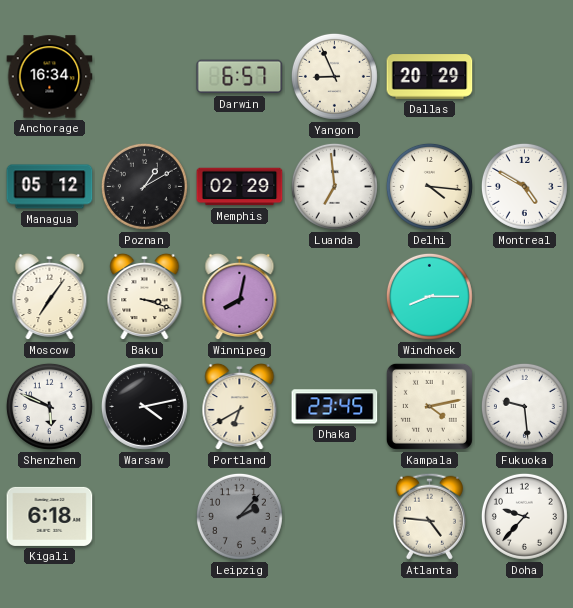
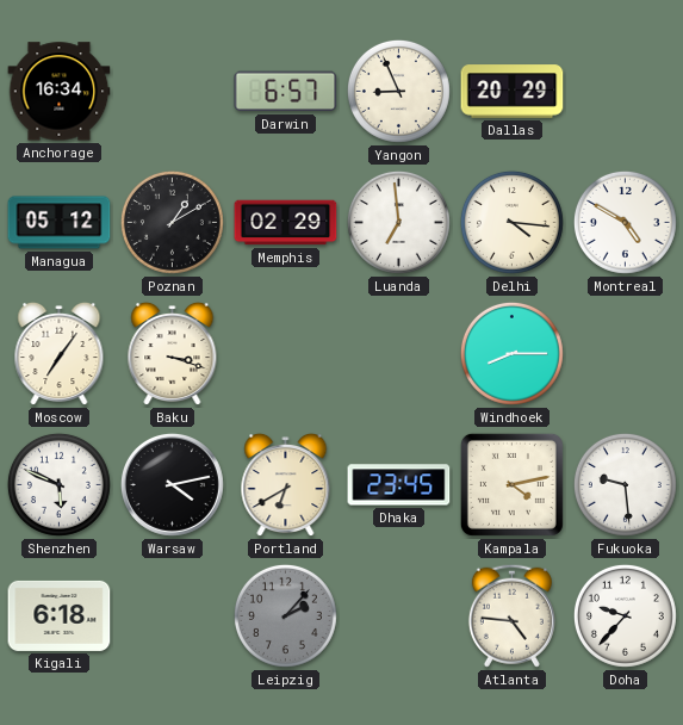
Winnipeg: 8:02 -> none
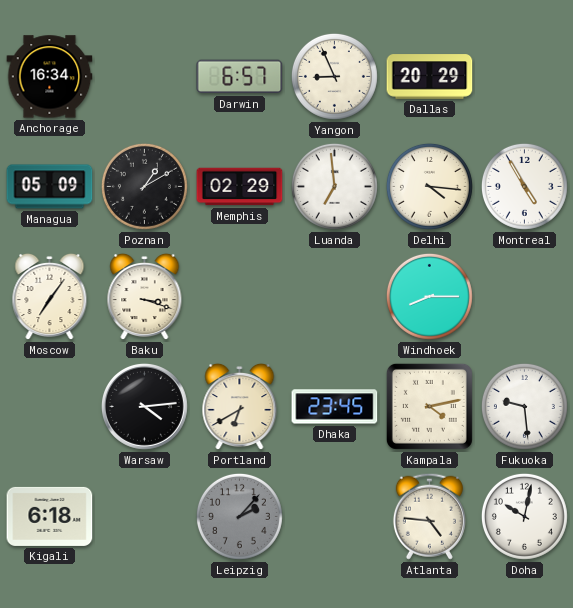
Managua: 05:12 -> 05:09
Montreal: 4:50 -> 4:55
Shenzhen: 5:49 -> none
Warsaw: 4:13 -> 4:14
Doha: 9:37 -> 10:02
